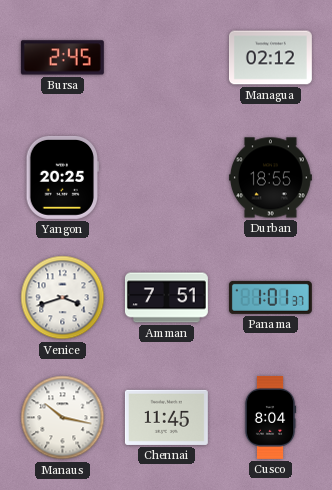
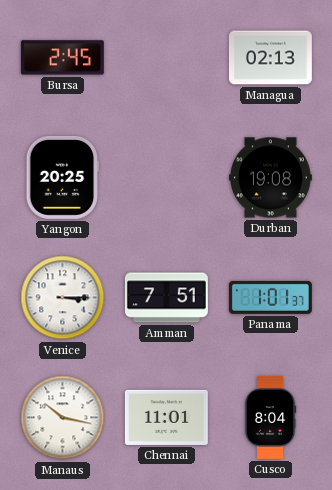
Managua: 02:12 -> 02:13
Durban: 18:55 -> 19:08
Venice: 3:42 -> 3:15
Chennai: 11:45 -> 11:01
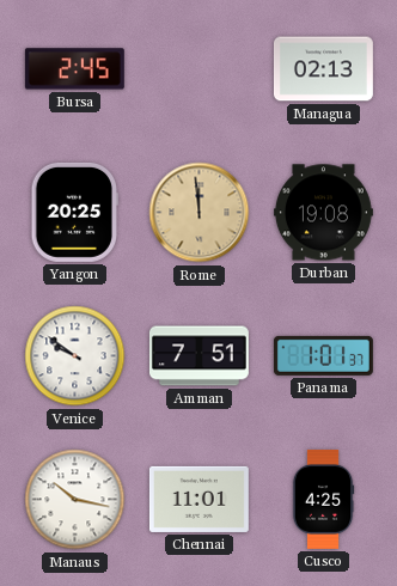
Rome: none -> 11:59
Venice: 3:15 -> 9:51
Cusco: 8:04 -> 4:25
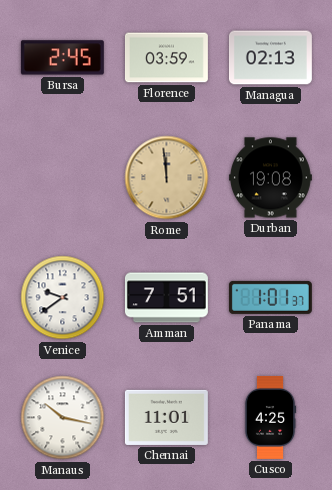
Florence: none -> 03:59
Yangon: 20:25 -> none
Venice: 9:51 -> 9:39
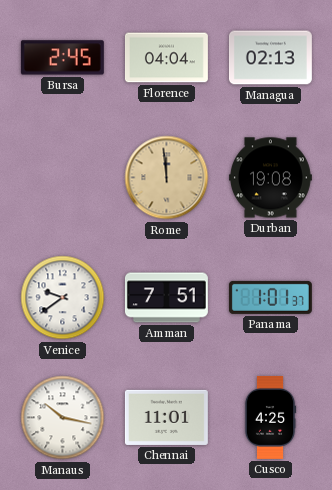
Florence: 03:59 -> 04:04
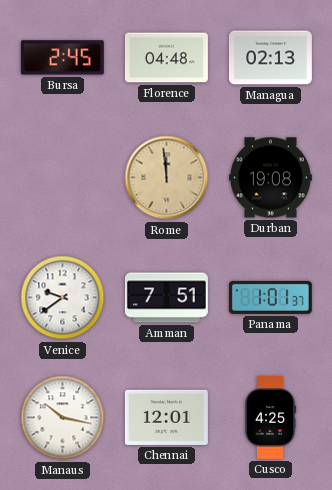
Florence: 04:04 -> 04:48
Chennai: 11:01 -> 12:01
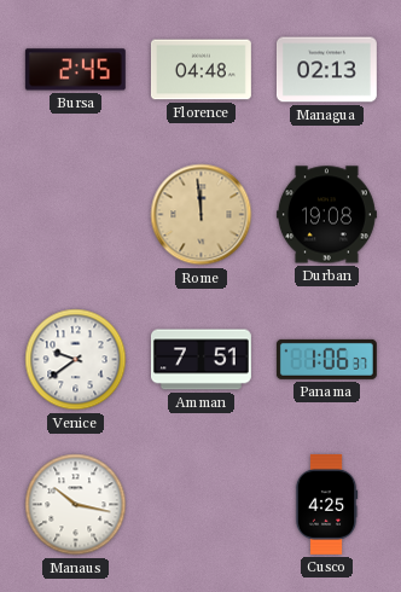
Panama: 1:01 -> 1:06
Chennai: 12:01 -> none
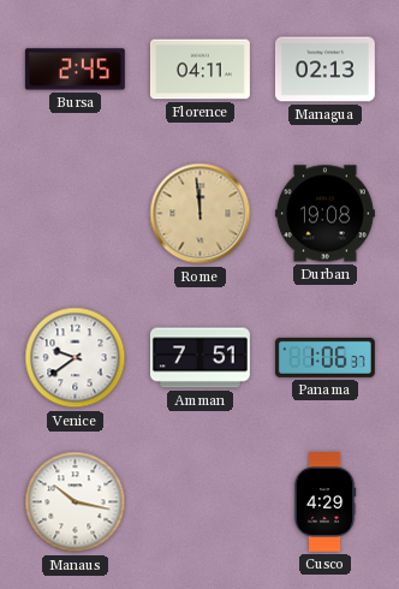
Florence: 04:48 -> 04:11
Cusco: 4:25 -> 4:29
